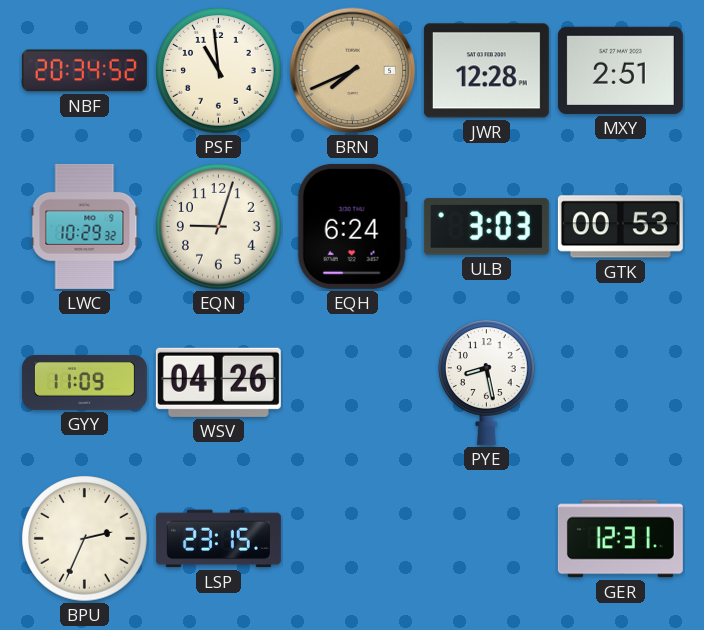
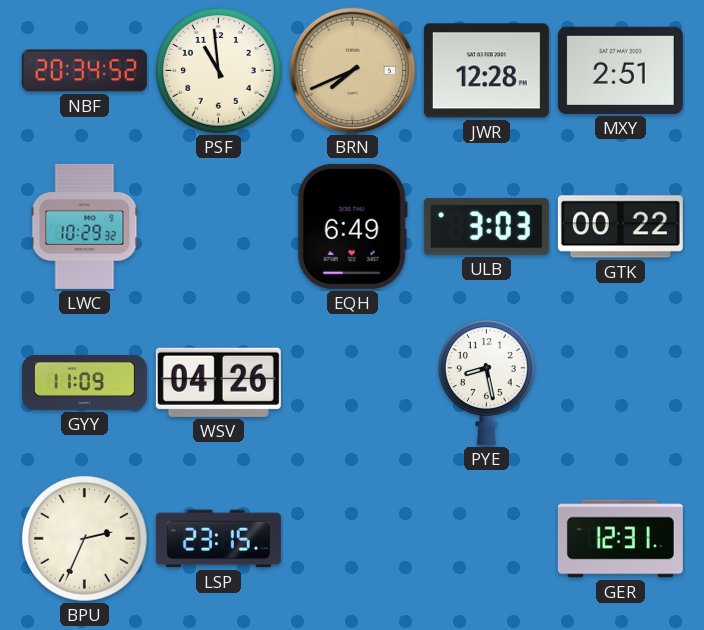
EQN: 9:03 -> none
EQH: 6:24 -> 6:49
GTK: 00:53 -> 00:22
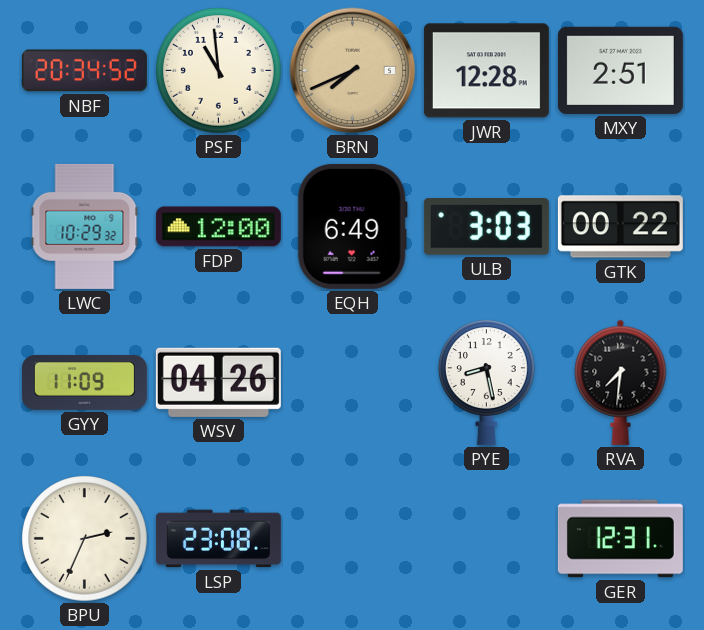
FDP: none -> 12:00
RVA: none -> 7:31
LSP: 23:15 -> 23:08
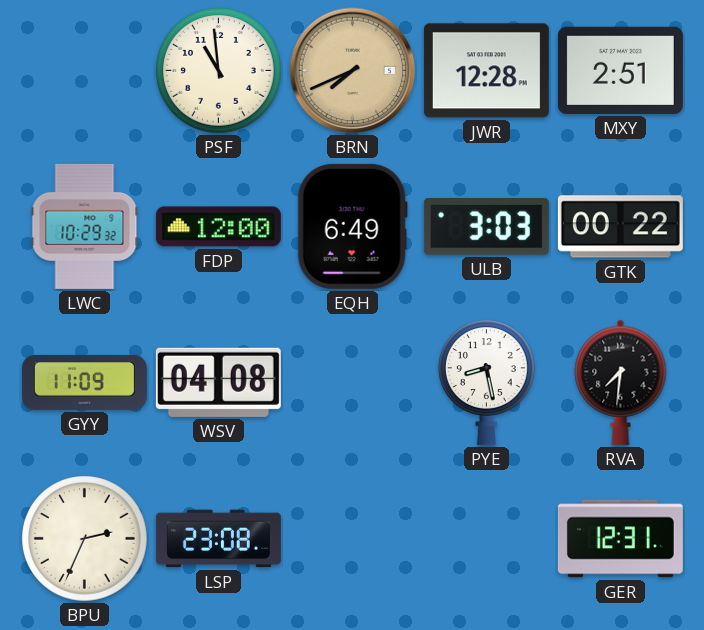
NBF: 20:34 -> none
WSV: 04:26 -> 04:08
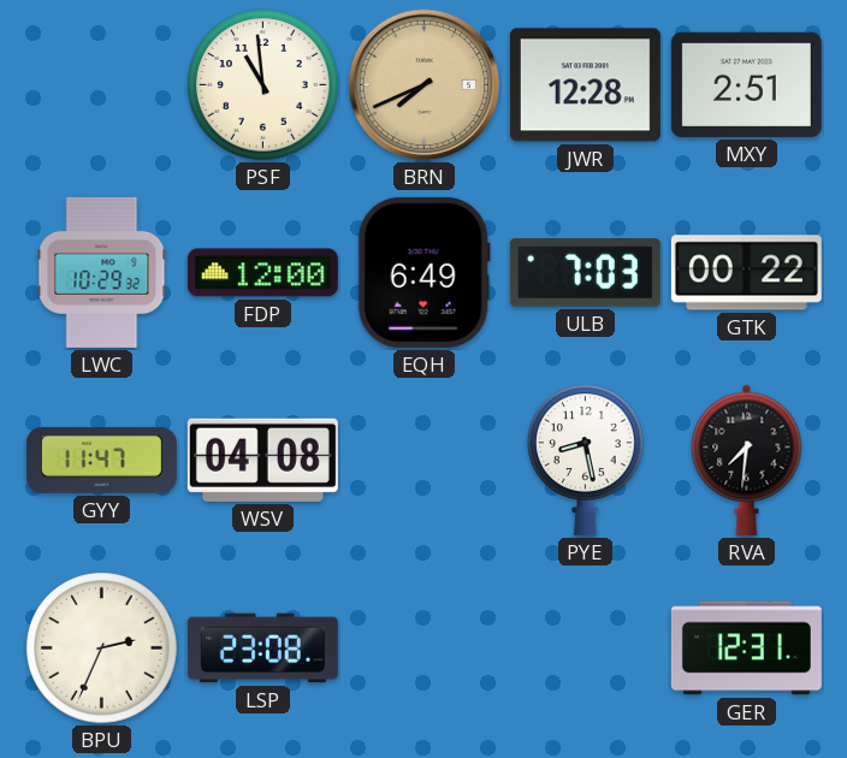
ULB: 3:03 -> 7:03
GYY: 11:09 -> 11:47
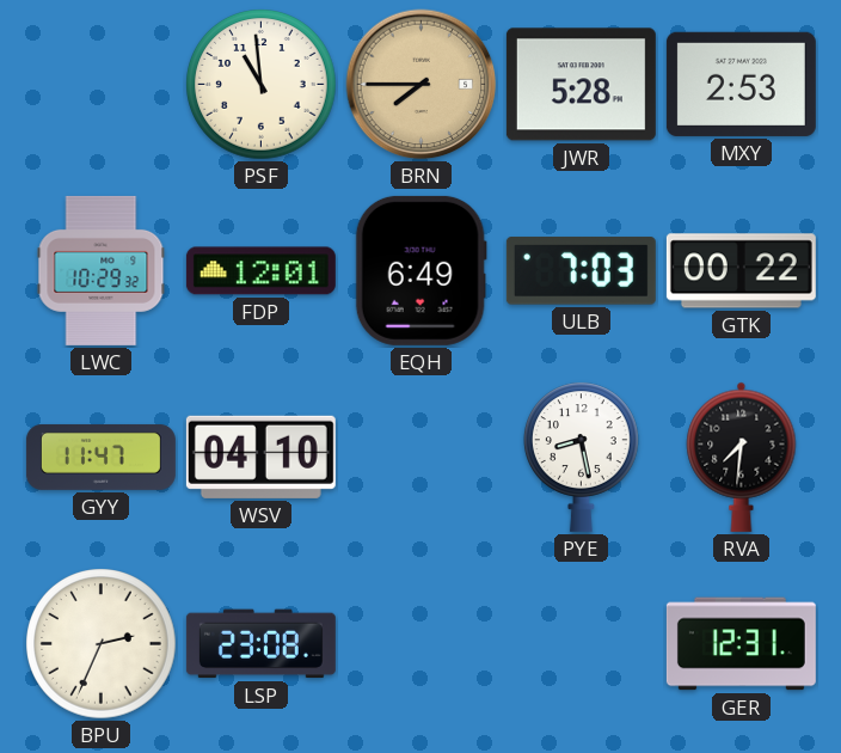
BRN: 7:41 -> 7:45
JWR: 12:28 -> 5:28
MXY: 2:51 -> 2:53
FDP: 12:00 -> 12:01
WSV: 04:08 -> 04:10
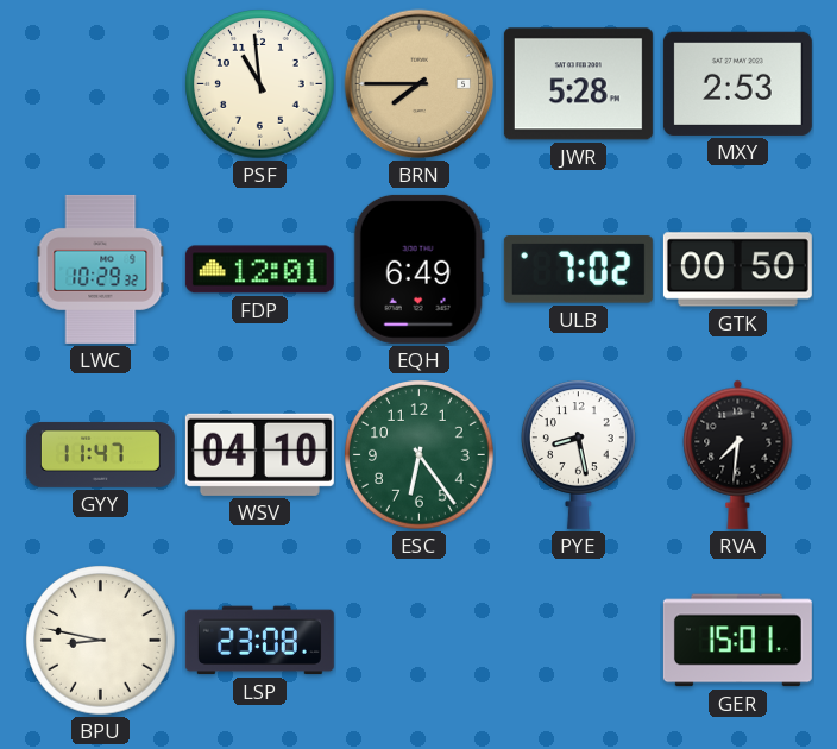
ULB: 7:03 -> 7:02
GTK: 00:22 -> 00:50
ESC: none -> 6:24
BPU: 2:34 -> 8:47
GER: 12:31 -> 15:01
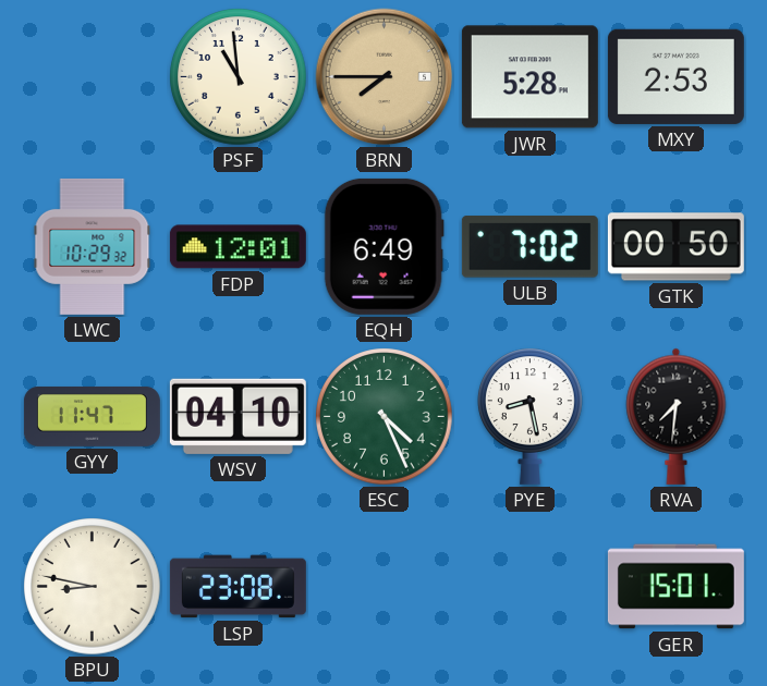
ESC: 6:24 -> 4:26
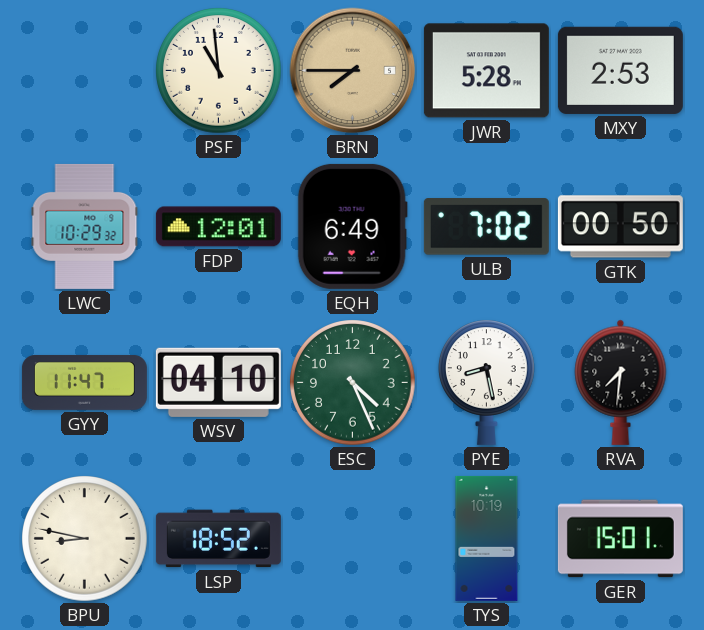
LSP: 23:08 -> 18:52
TYS: none -> 10:19
